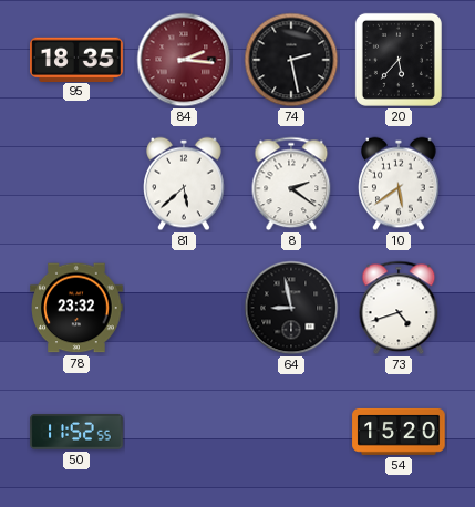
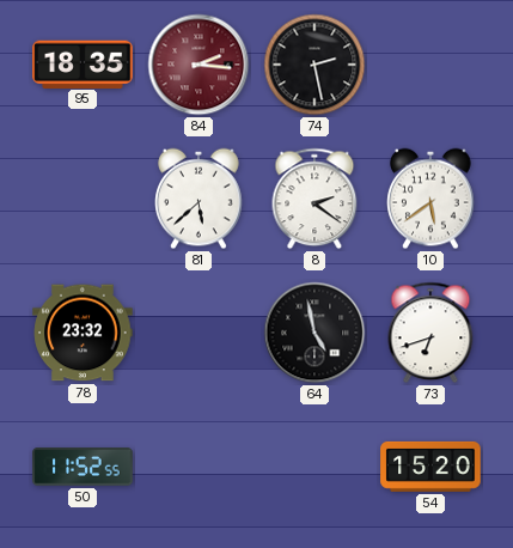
20: 5:37 -> none
64: 8:58 -> 4:58
73: 4:42 -> 6:42
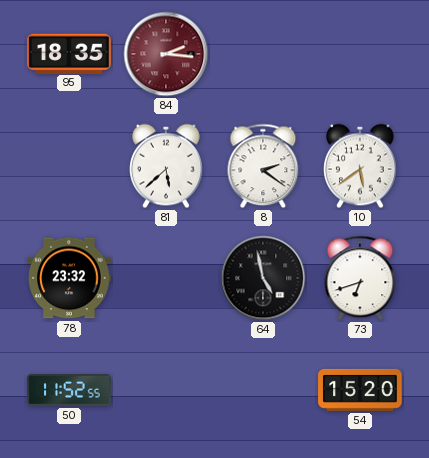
74: 2:28 -> none
